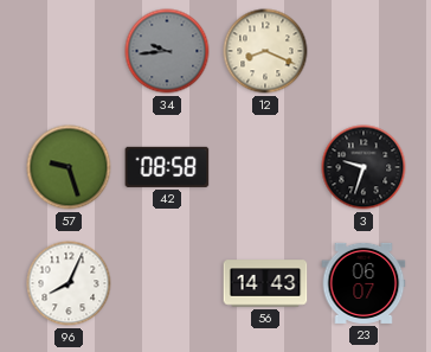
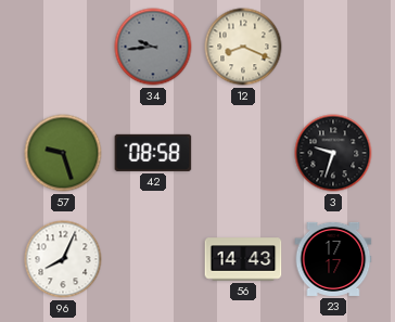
23: 06:07 -> 17:17
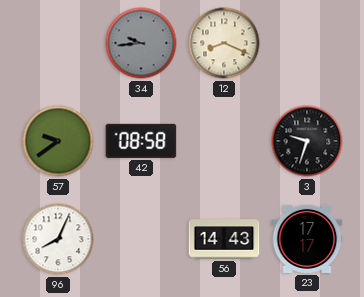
57: 9:27 -> 9:39
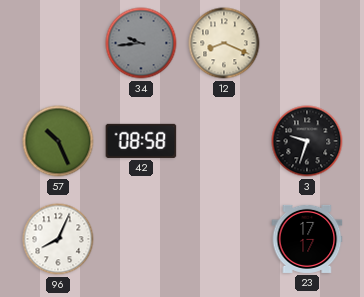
57: 9:39 -> 10:26
56: 14:43 -> none
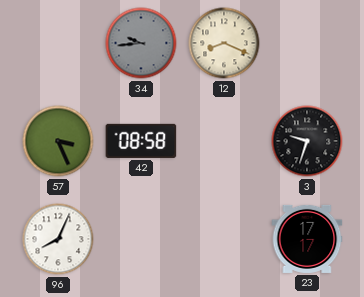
57: 10:26 -> 3:26
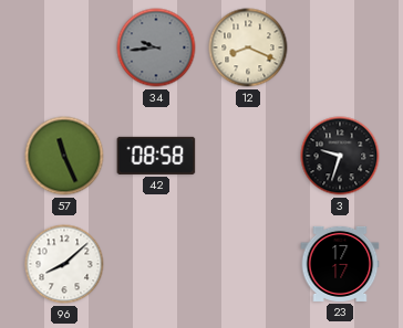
57: 3:26 -> 11:26
96: 8:04 -> 8:08
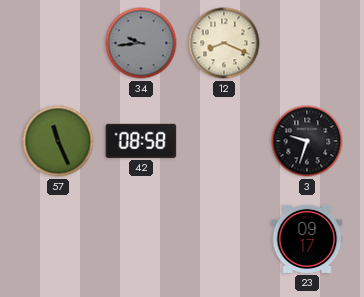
96: 8:08 -> none
23: 17:17 -> 09:17
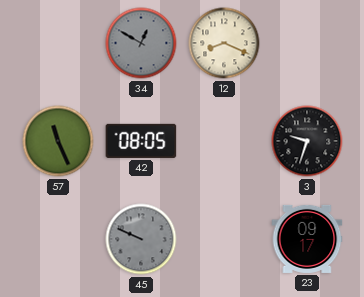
34: 9:44 -> 12:50
42: 08:58 -> 08:05
45: none -> 9:49
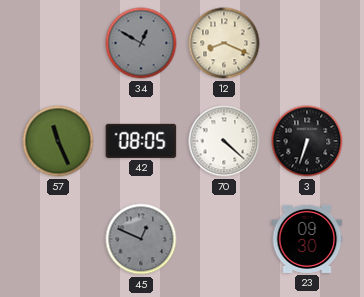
70: none -> 4:22
3: 9:33 -> 6:33
45: 9:49 -> 12:49
23: 09:17 -> 09:30
